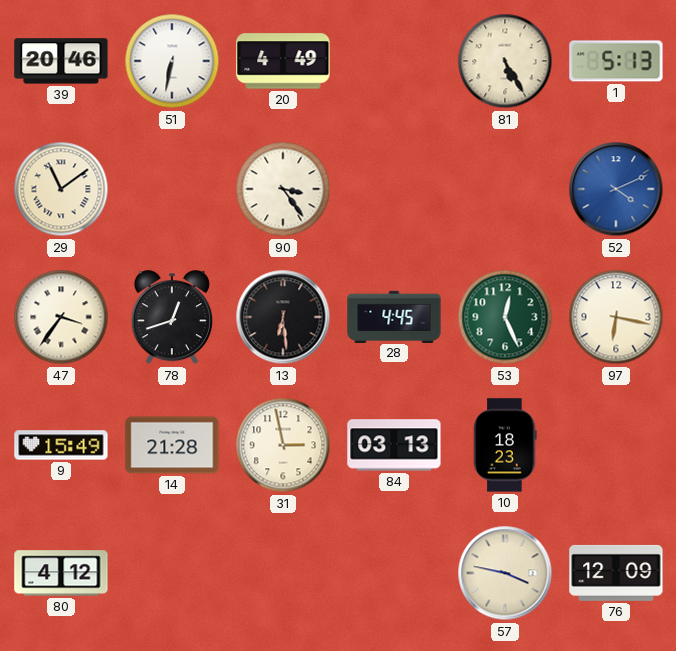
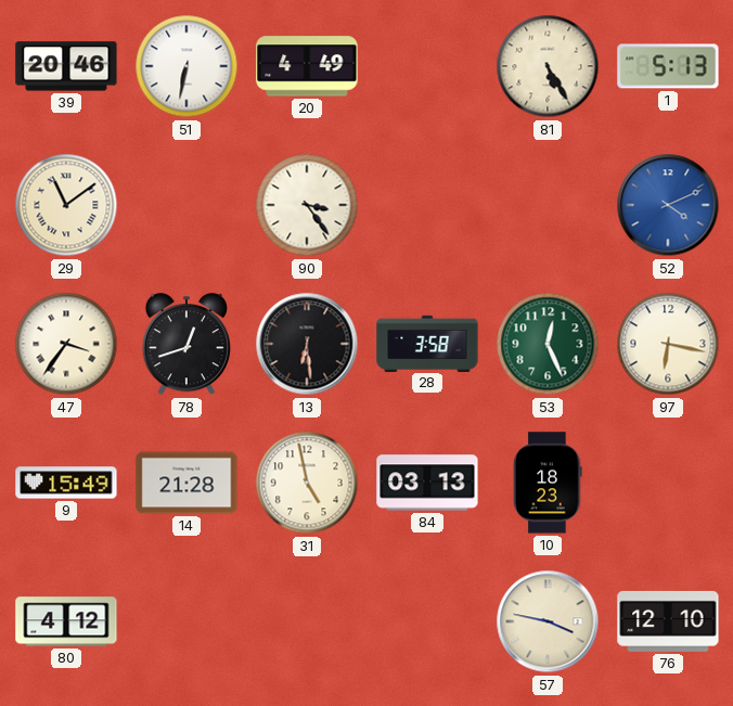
28: 4:45 -> 3:58
31: 2:58 -> 4:58
76: 12:09 -> 12:10
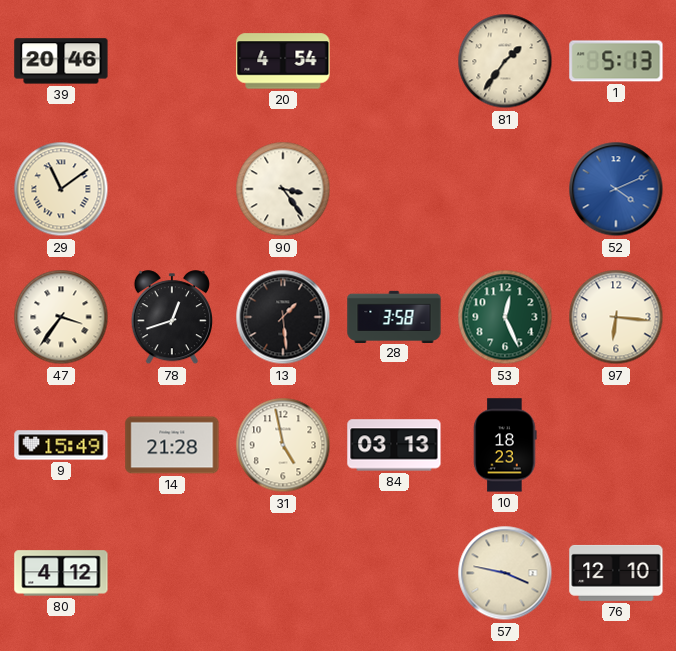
51: 6:32 -> none
20: 4:49 -> 4:54
81: 5:25 -> 1:36
13: 6:29 -> 1:29
97: 6:17 -> 6:16
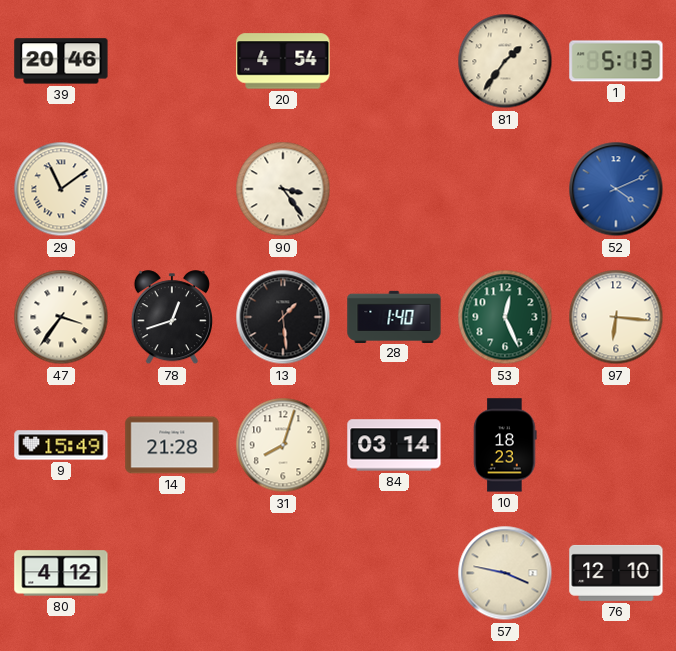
28: 3:58 -> 1:40
31: 4:58 -> 8:03
84: 03:13 -> 03:14
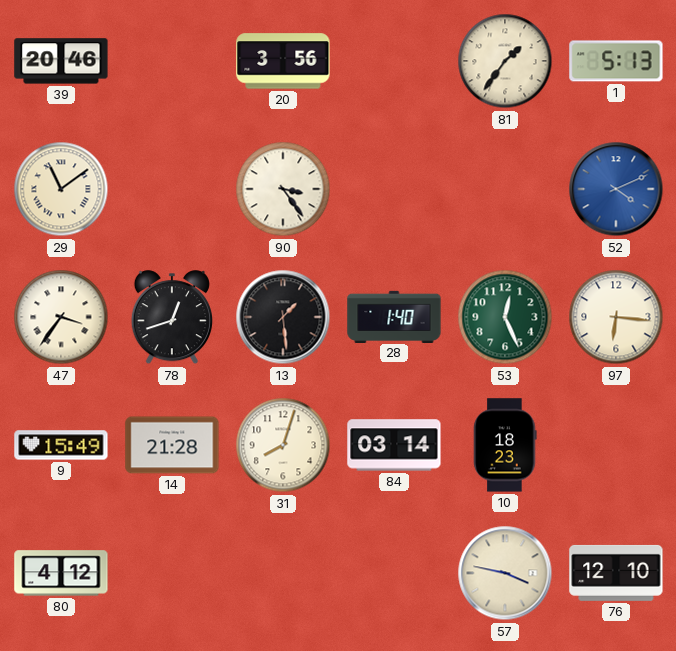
20: 4:54 -> 3:56
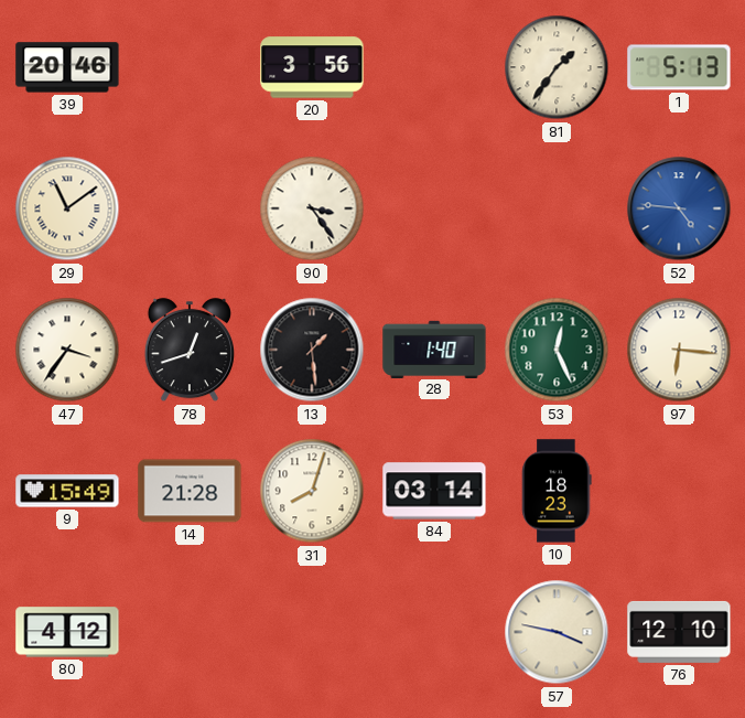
52: 4:11 -> 4:46
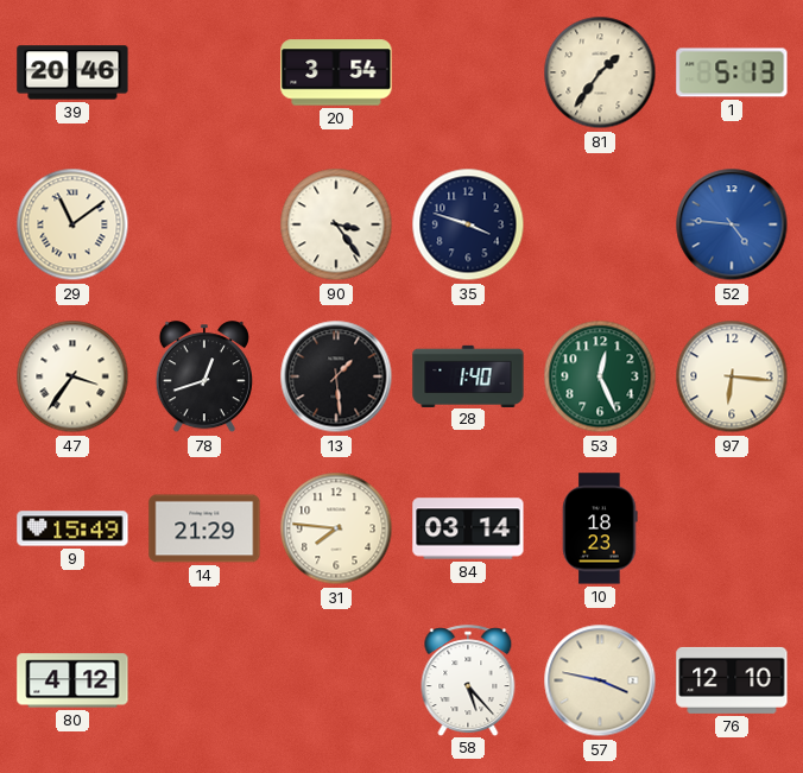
20: 3:56 -> 3:54
35: none -> 3:48
14: 21:28 -> 21:29
31: 8:03 -> 7:46
58: none -> 5:23
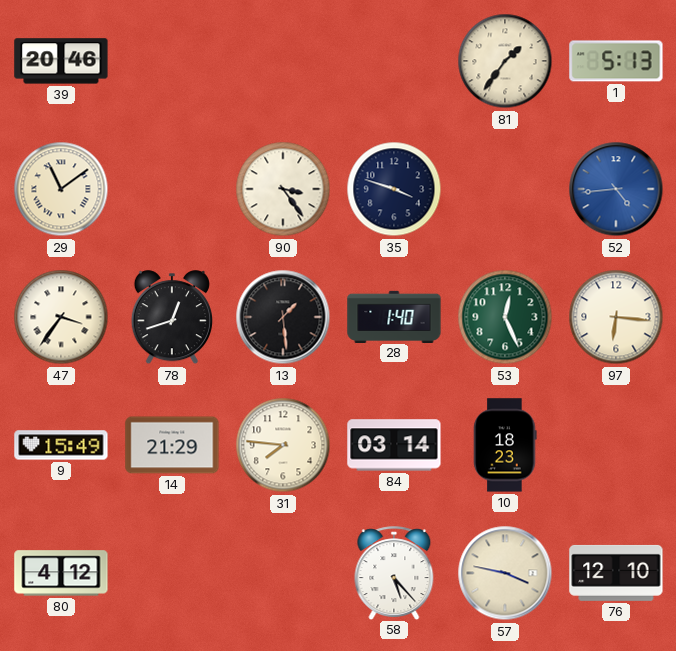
20: 3:54 -> none
52: 4:46 -> 4:44
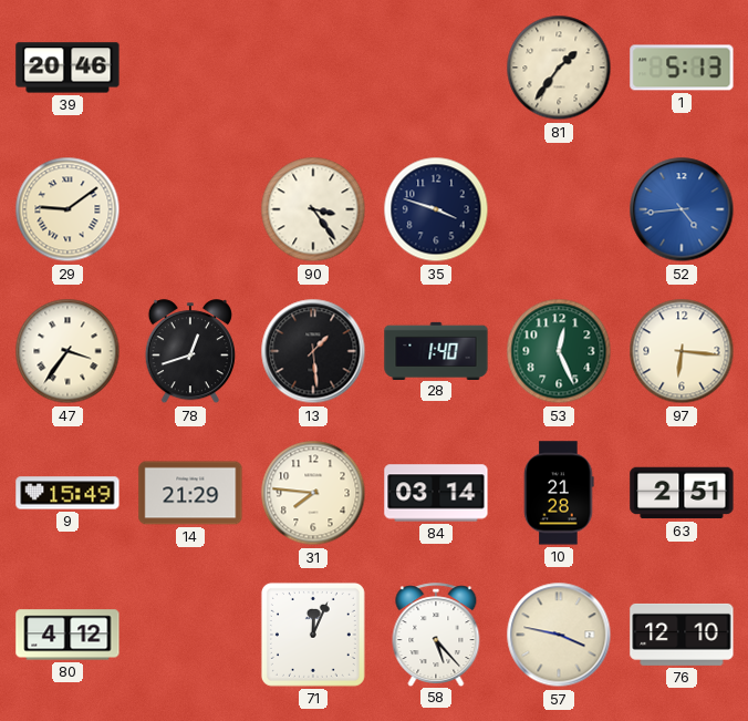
29: 11:09 -> 9:09
10: 18:23 -> 21:28
63: none -> 2:51
71: none -> 12:04
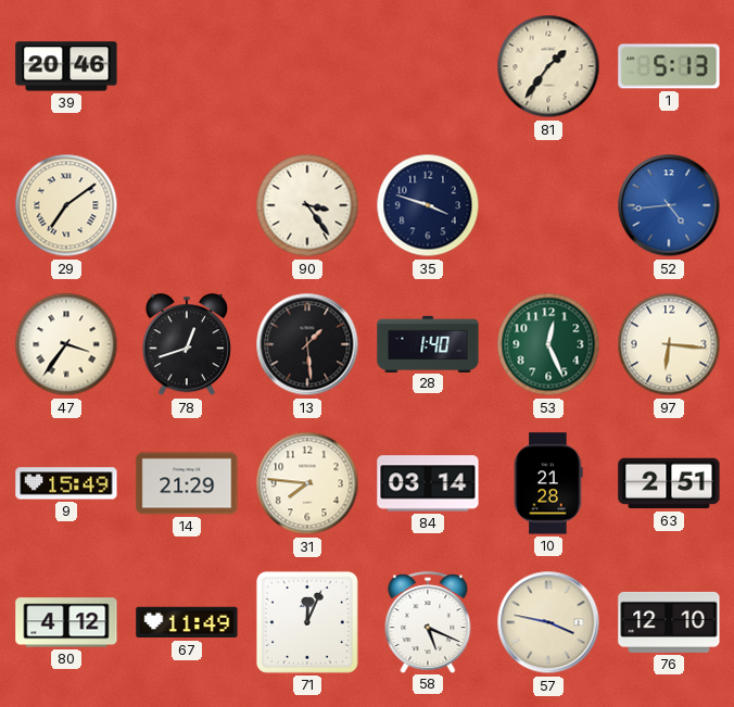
29: 9:09 -> 7:09
67: none -> 11:49
58: 5:23 -> 5:19
